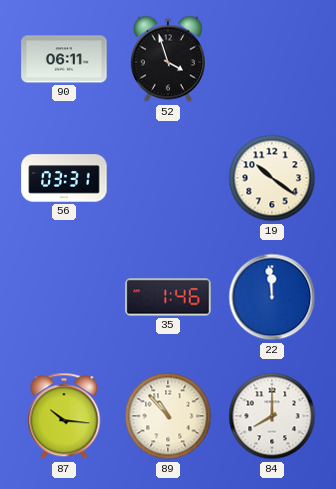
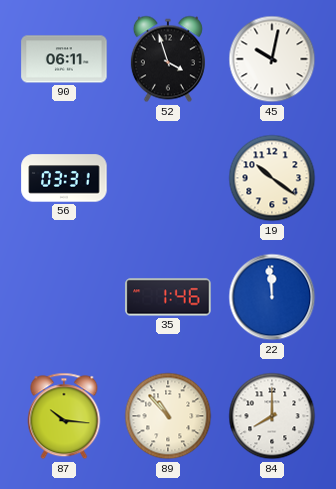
45: none -> 10:02
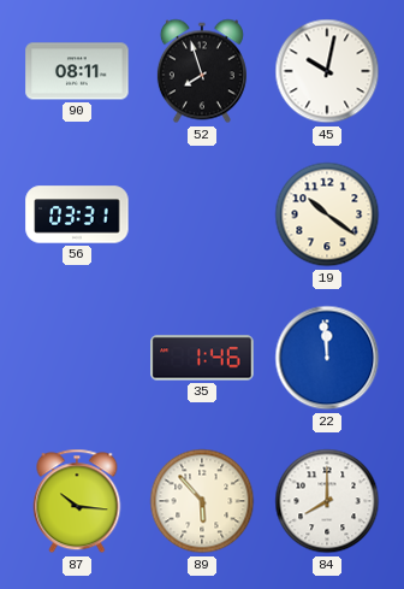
90: 06:11 -> 08:11
52: 3:57 -> 7:57
89: 10:53 -> 5:53
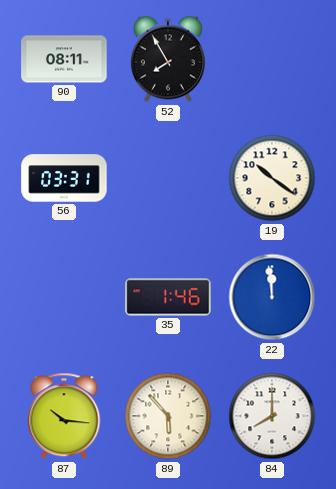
52: 7:57 -> 7:55
45: 10:02 -> none
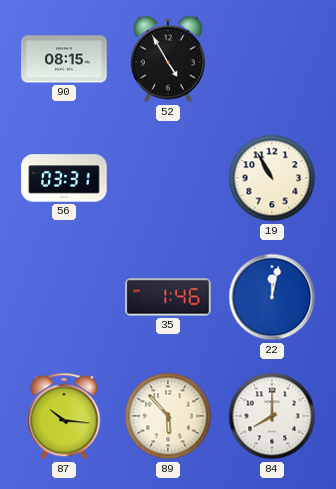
90: 08:11 -> 08:15
52: 7:55 -> 4:55
19: 10:21 -> 10:55
22: 11:59 -> 12:02
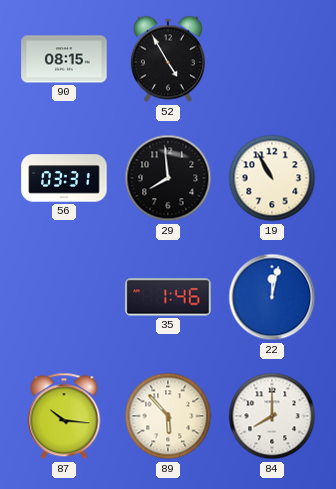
29: none -> 7:59
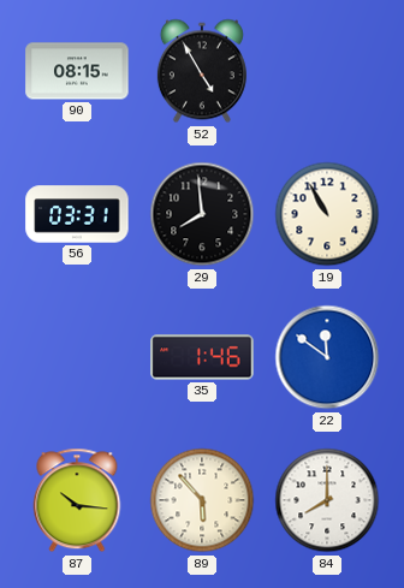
22: 12:02 -> 11:51
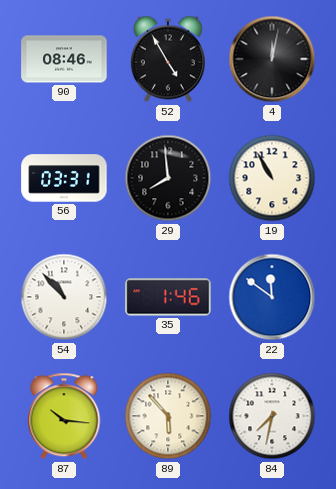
90: 08:15 -> 08:46
4: none -> 12:02
54: none -> 10:53
84: 8:00 -> 7:32
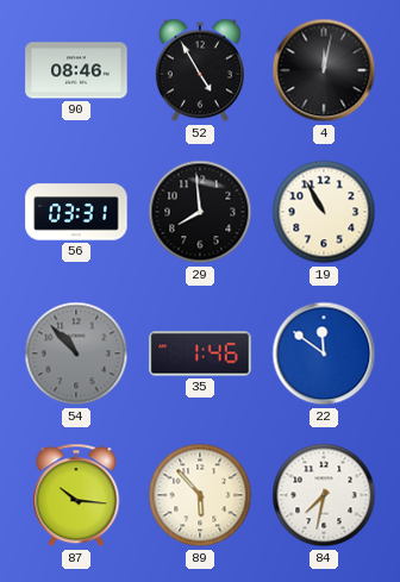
54 dial: white -> grey
